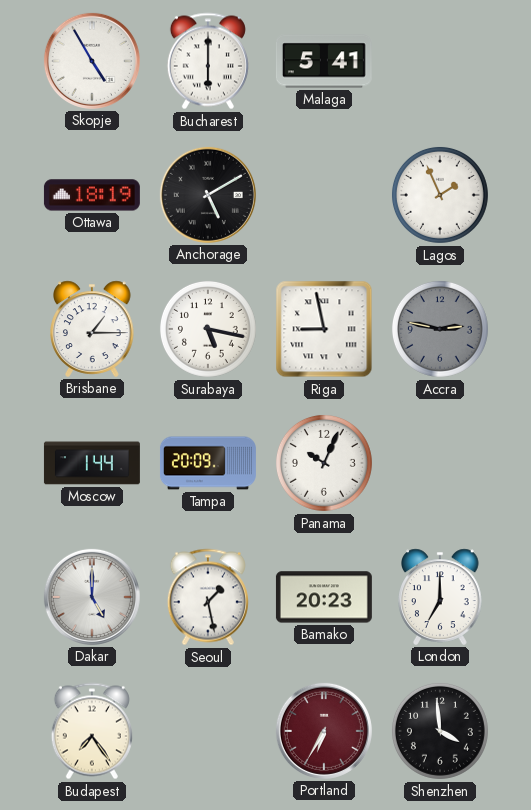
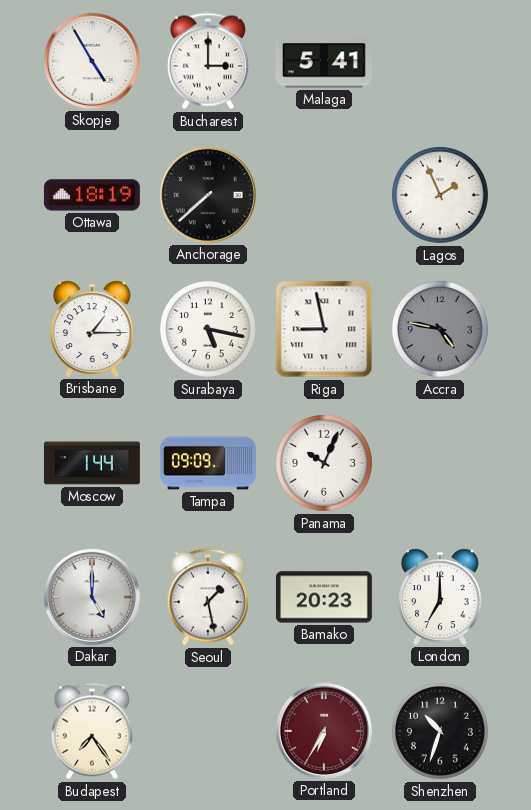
Bucharest: 6:00 -> 3:00
Anchorage: 5:10 -> 7:38
Accra: 2:47 -> 4:47
Tampa: 20:09 -> 09:09
Shenzhen: 3:59 -> 10:33
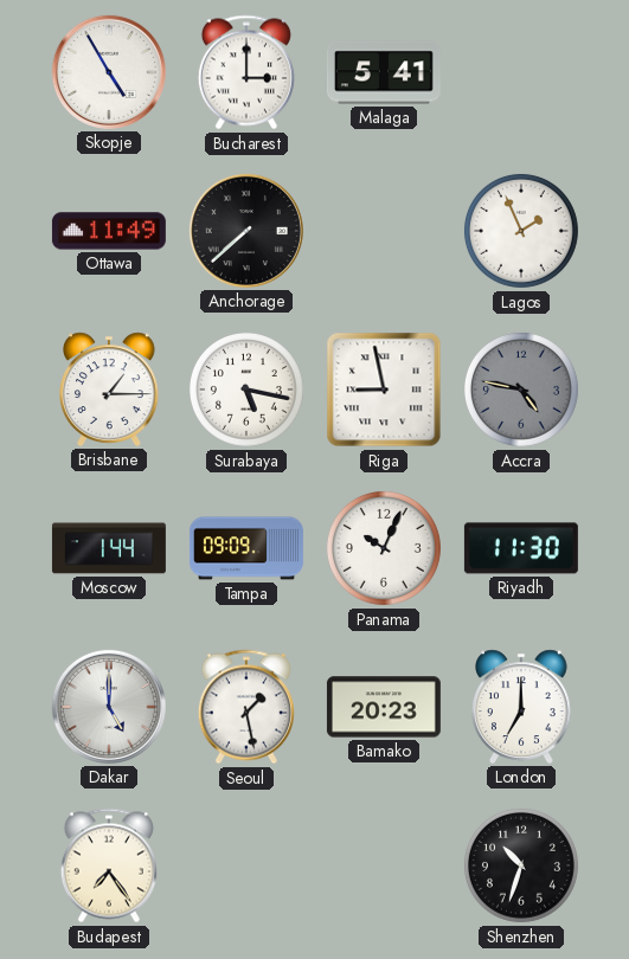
Ottawa: 18:19 -> 11:49
Riyadh: none -> 11:30
Portland: 6:35 -> none
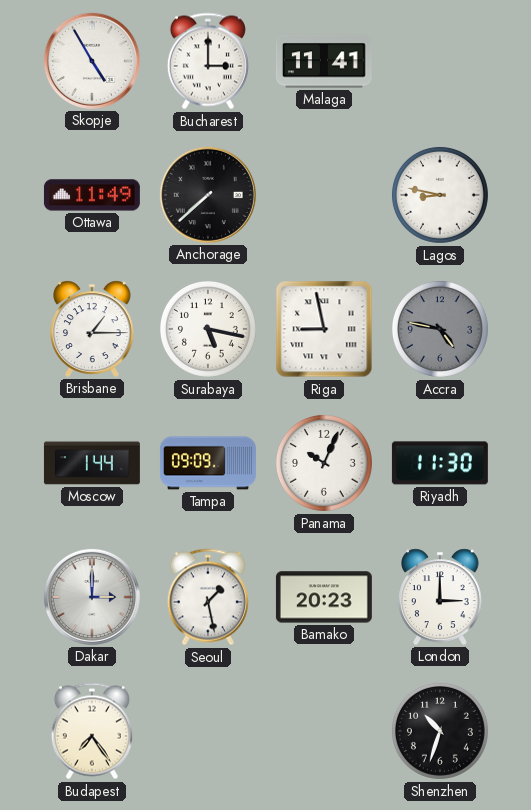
Malaga: 5:41 -> 11:41
Lagos: 1:56 -> 8:47
Dakar: 5:00 -> 3:00
London: 7:00 -> 3:00
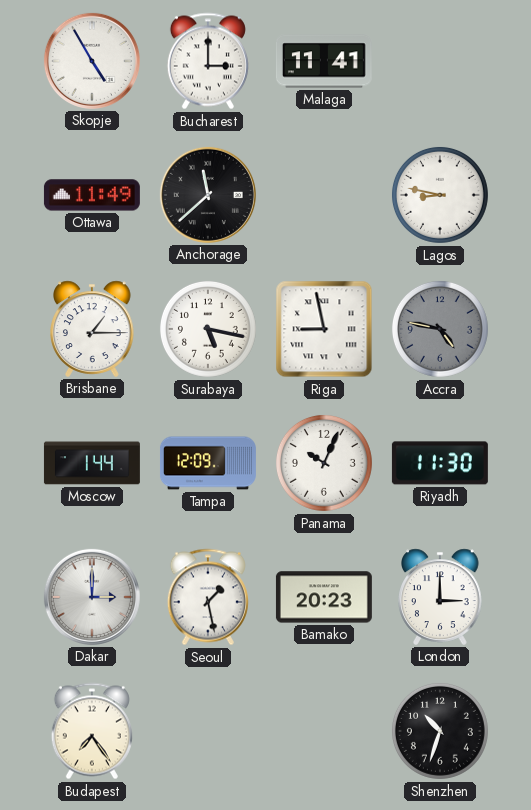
Anchorage: 7:38 -> 11:38
Tampa: 09:09 -> 12:09
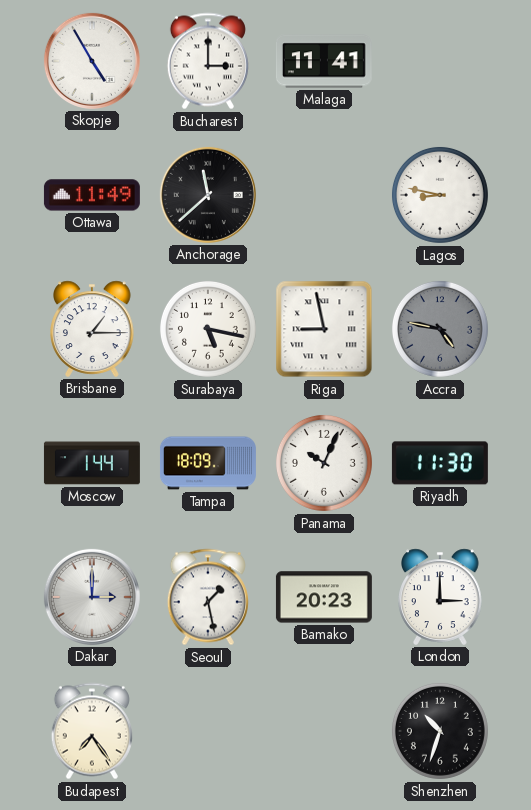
Tampa: 12:09 -> 18:09
